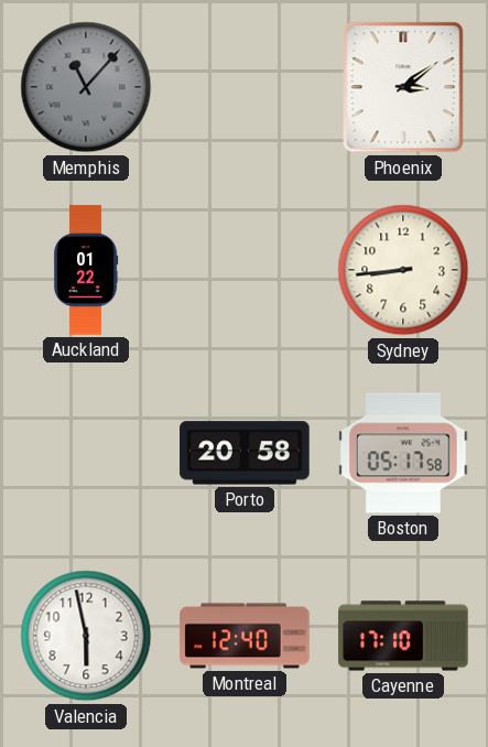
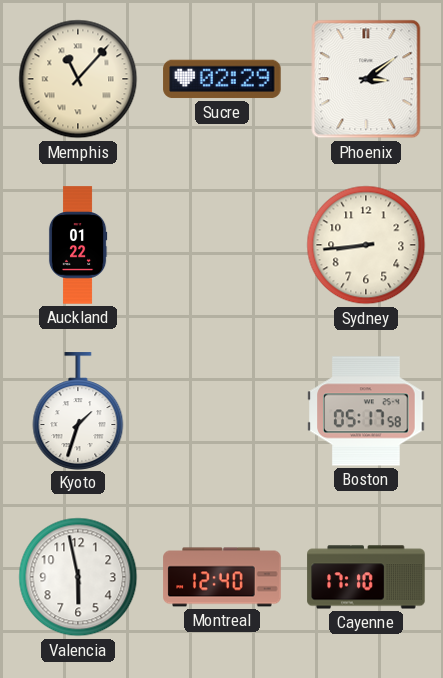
Memphis dial: grey -> cream
Sucre: none -> 02:29
Kyoto: none -> 1:33
Porto: 20:58 -> none
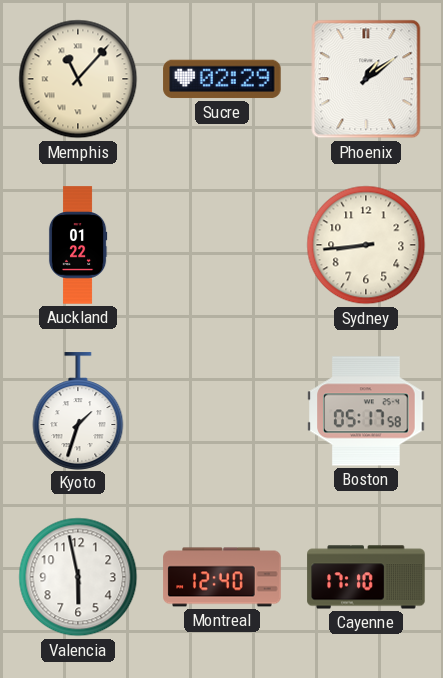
Phoenix: 3:09 -> 1:09
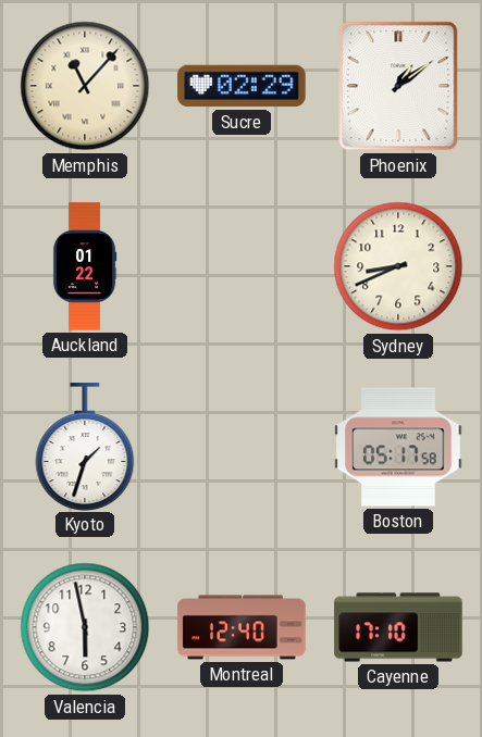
Sydney: 8:44 -> 8:41
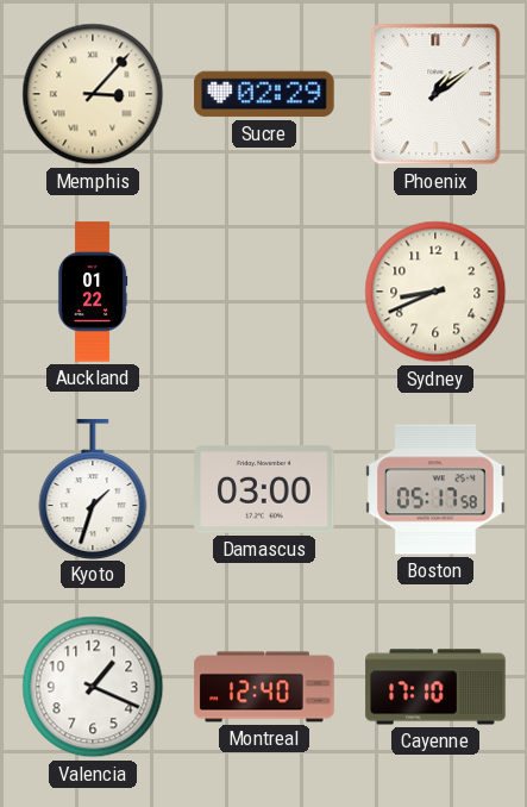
Memphis: 11:07 -> 3:07
Damascus: none -> 03:00
Valencia: 5:58 -> 1:19
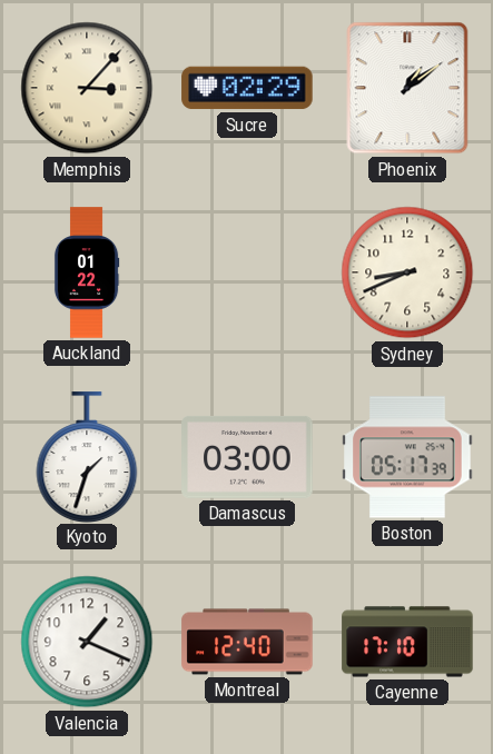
Boston: 05:17:58 -> 05:17:39
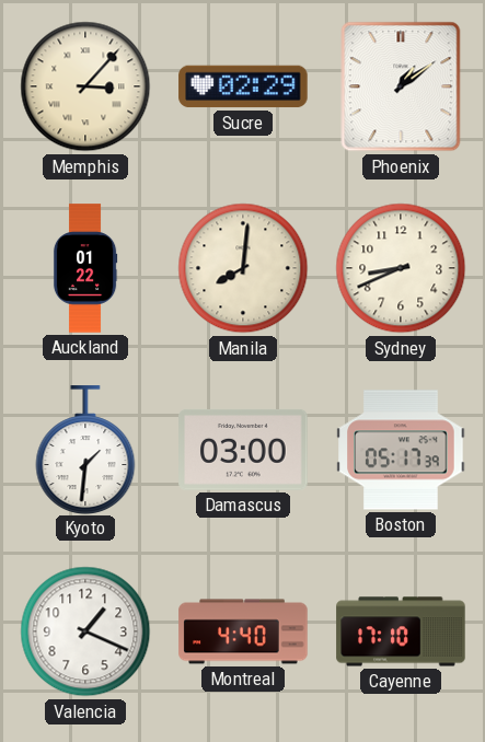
Manila: none -> 8:01
Kyoto: 1:33 -> 1:31
Montreal: 12:40 -> 4:40
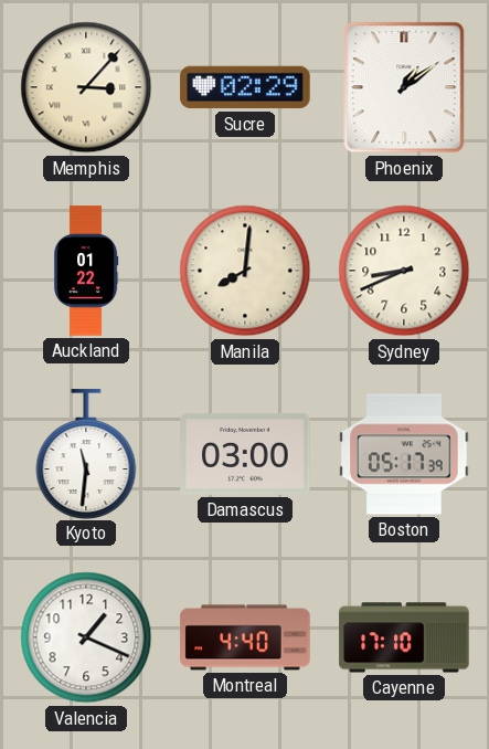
Kyoto: 1:31 -> 11:31
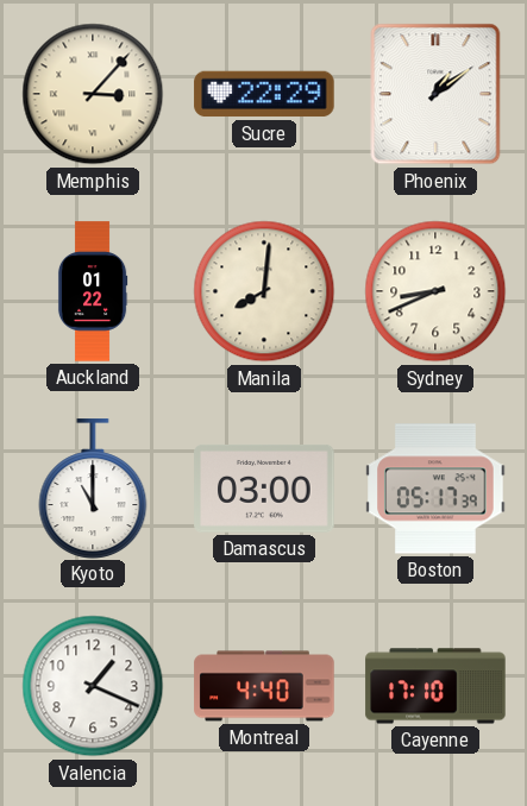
Sucre: 02:29 -> 22:29
Kyoto: 11:31 -> 11:00
